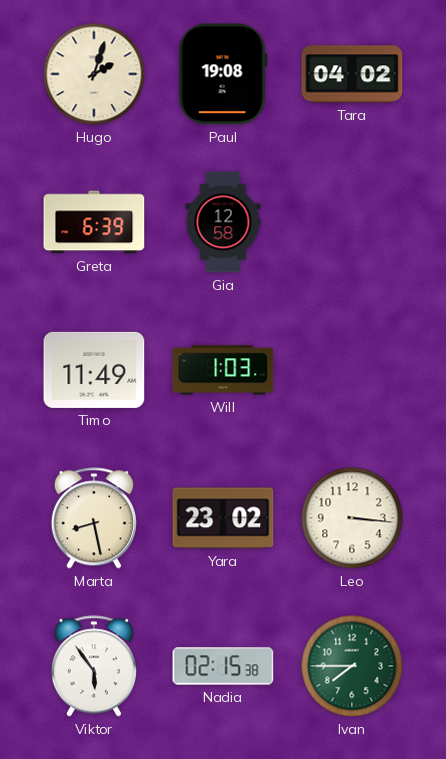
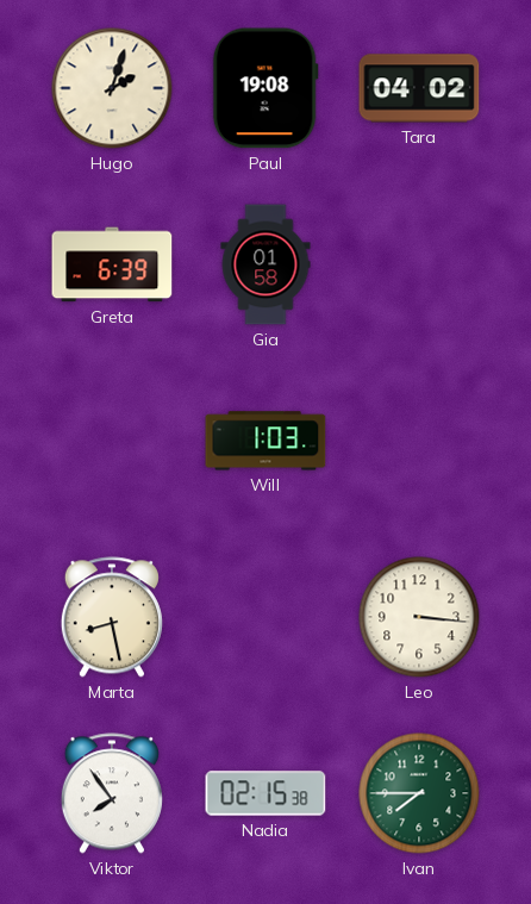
Gia: 12:58 -> 01:58
Timo: 11:49 -> none
Yara: 23:02 -> none
Viktor: 5:54 -> 7:54
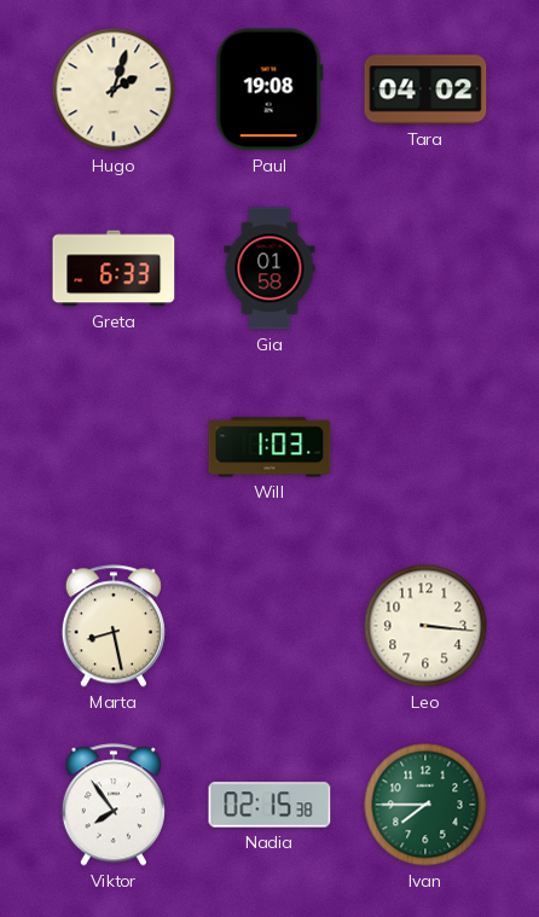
Greta: 6:39 -> 6:33
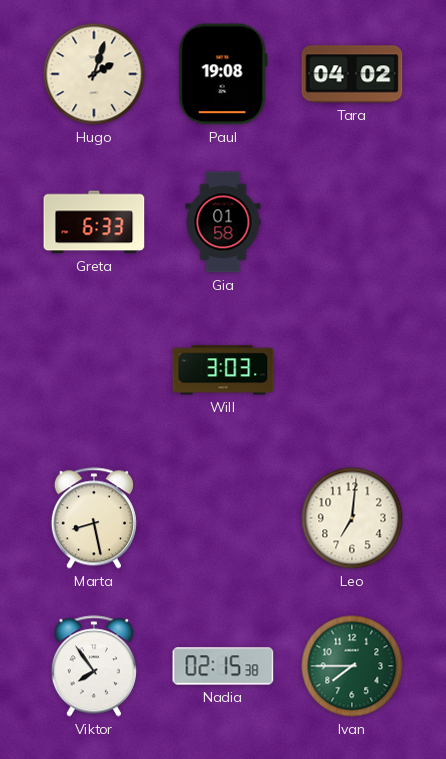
Will: 1:03 -> 3:03
Leo: 3:16 -> 7:01
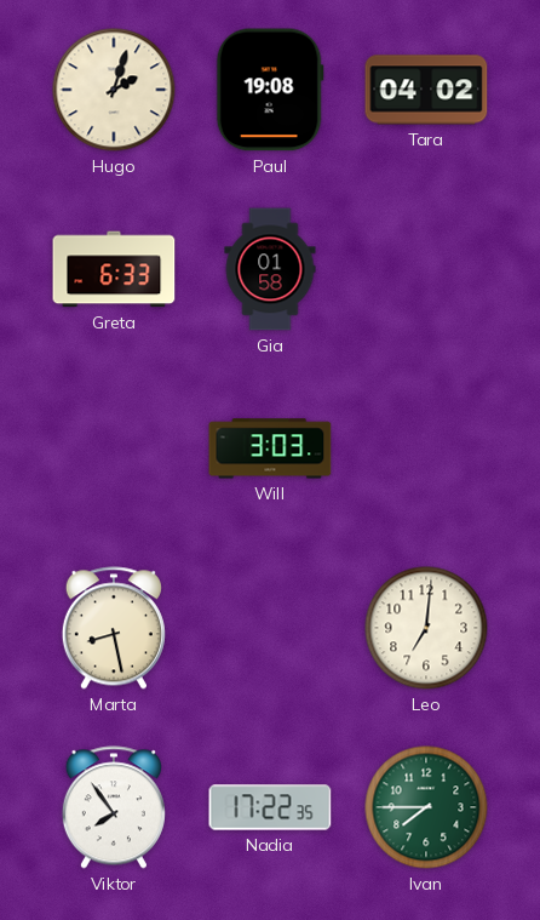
Nadia: 02:15 -> 17:22
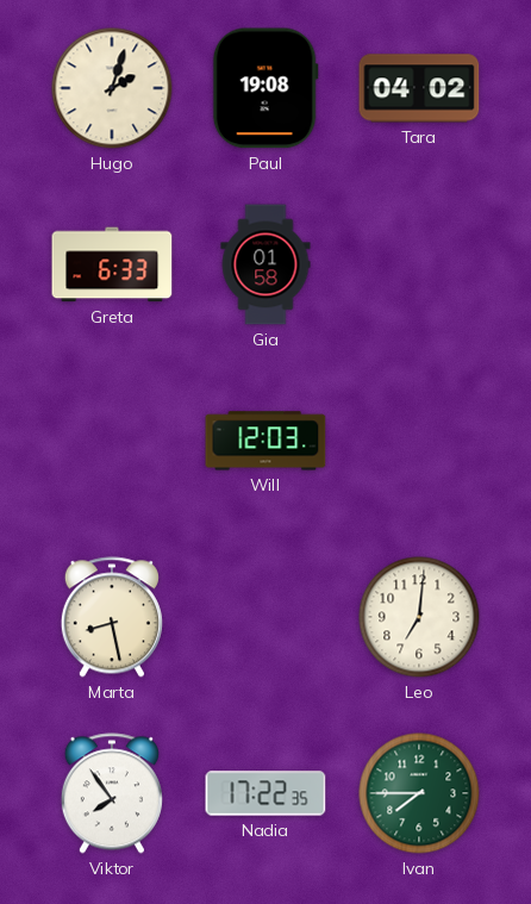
Will: 3:03 -> 12:03
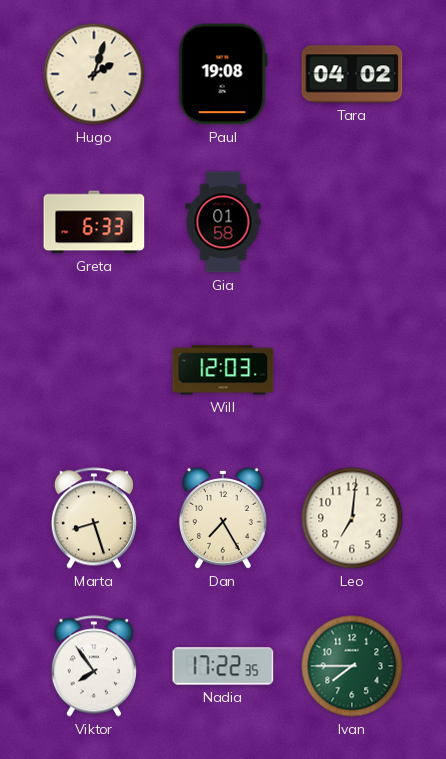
Marta: 8:28 -> 8:27
Dan: none -> 7:25
